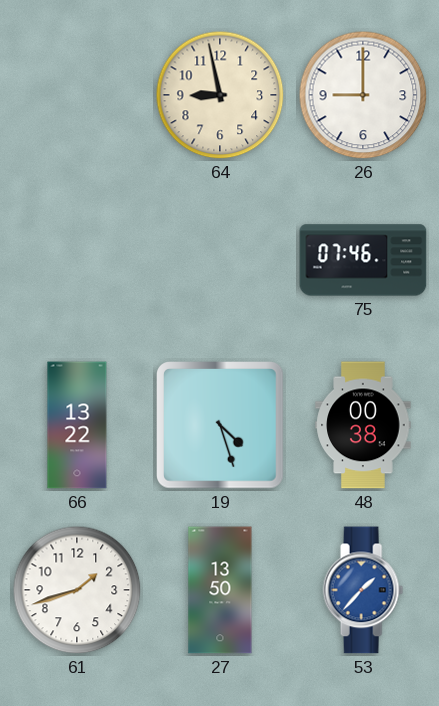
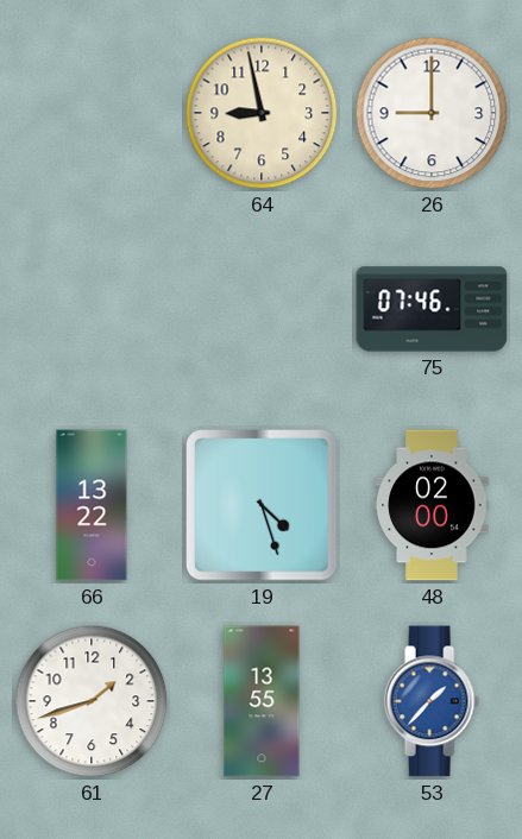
48: 00:38 -> 02:00
27: 13:50 -> 13:55
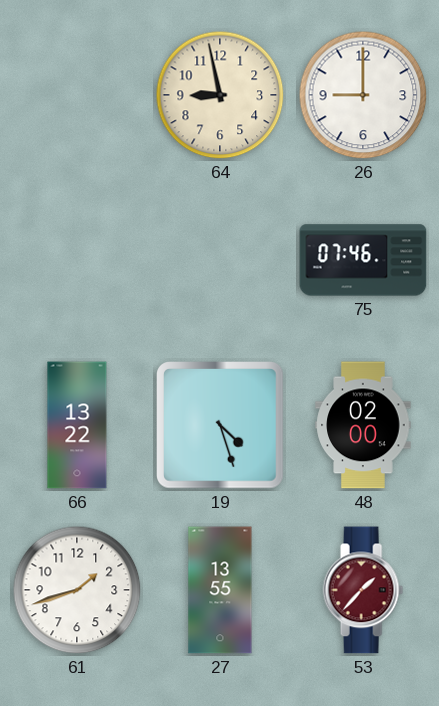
53 dial: blue -> burgundy
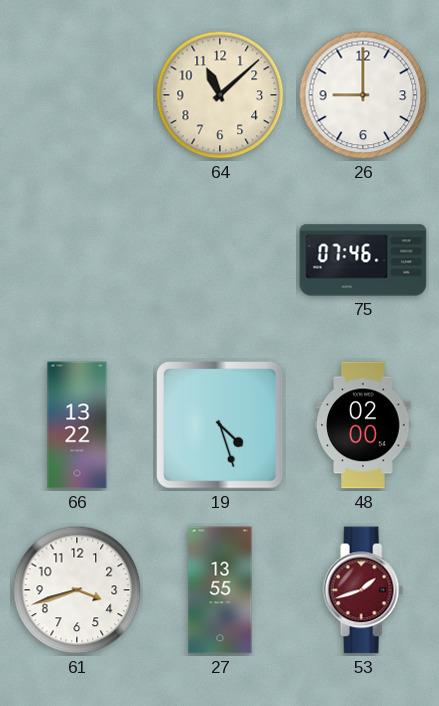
64: 8:58 -> 11:08
61: 1:42 -> 3:42
53: 1:37 -> 1:42
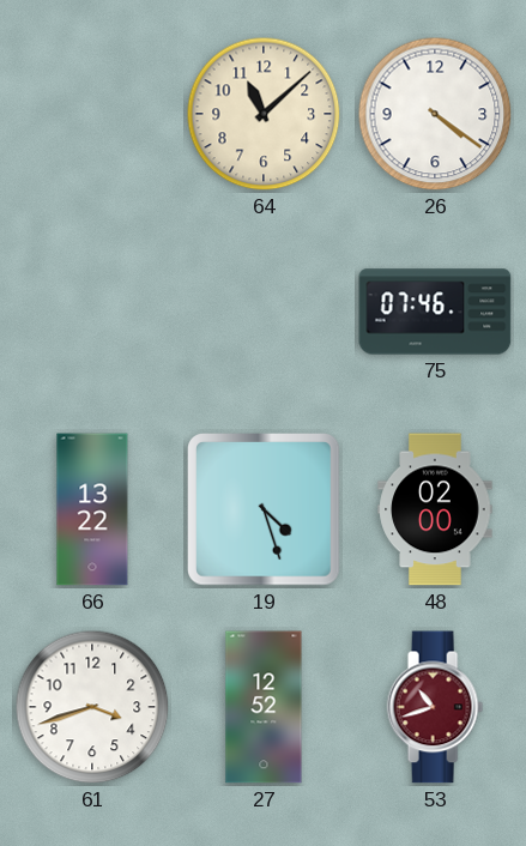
26: 9:00 -> 4:21
27: 13:55 -> 12:52
53: 1:42 -> 10:42
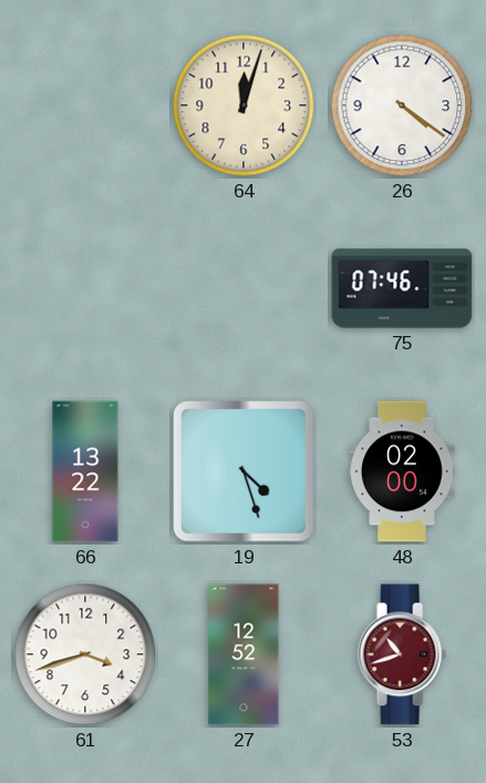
64: 11:08 -> 12:03
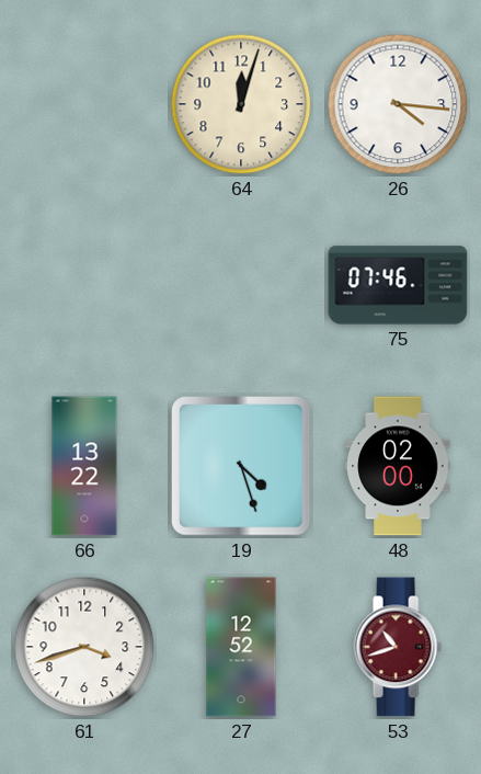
26: 4:21 -> 4:16
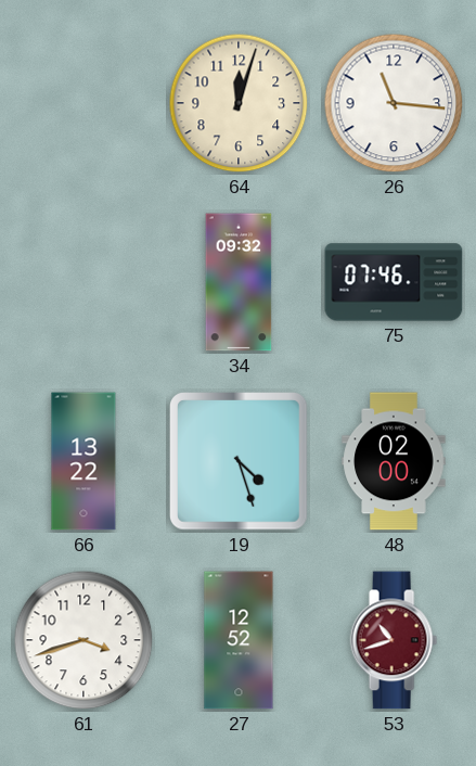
26: 4:16 -> 11:16
34: none -> 09:32
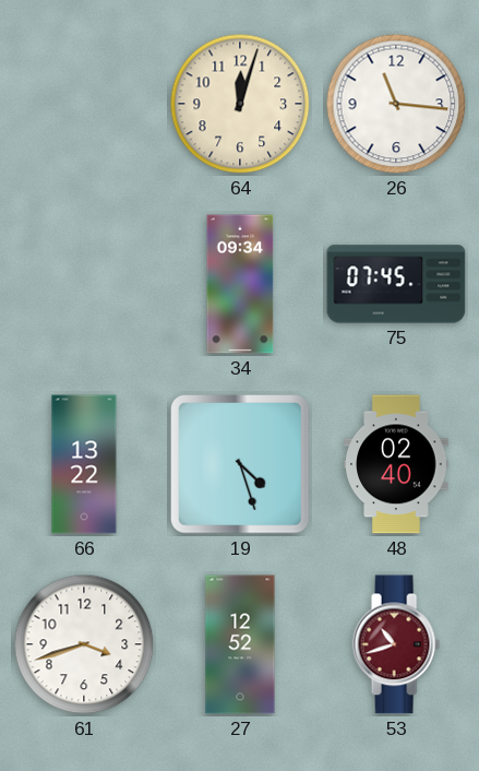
34: 09:32 -> 09:34
75: 07:46 -> 07:45
48: 02:00 -> 02:40
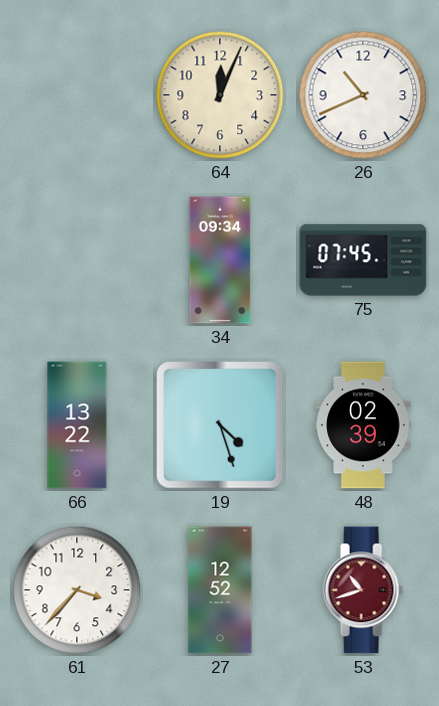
64: 12:03 -> 12:04
26: 11:16 -> 10:41
48: 02:40 -> 02:39
61: 3:42 -> 3:37
